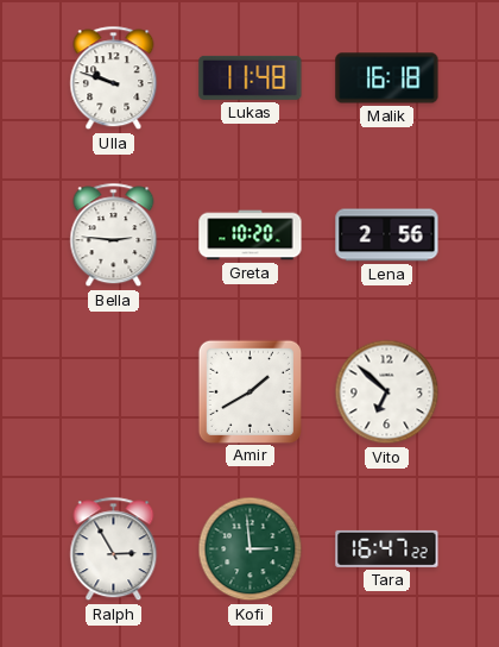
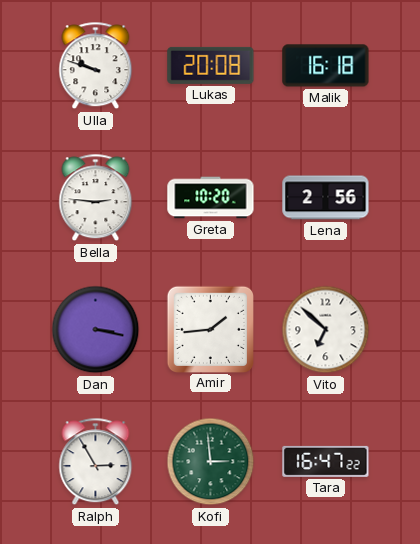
Lukas: 11:48 -> 20:08
Dan: none -> 3:17
Amir: 1:40 -> 1:44
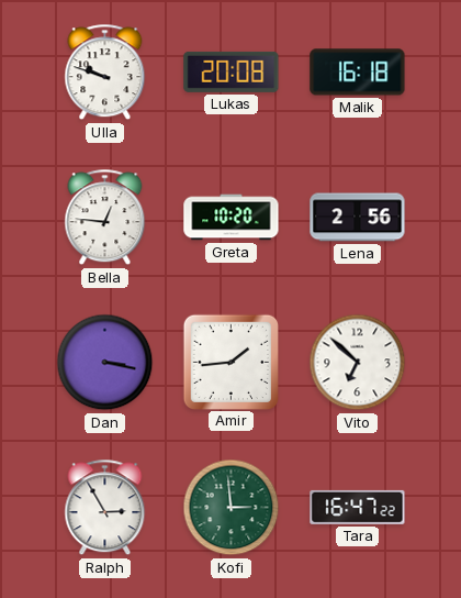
Bella: 2:46 -> 12:46
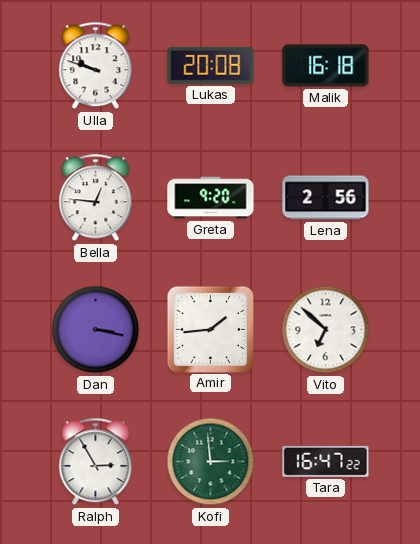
Greta: 10:20 -> 9:20
